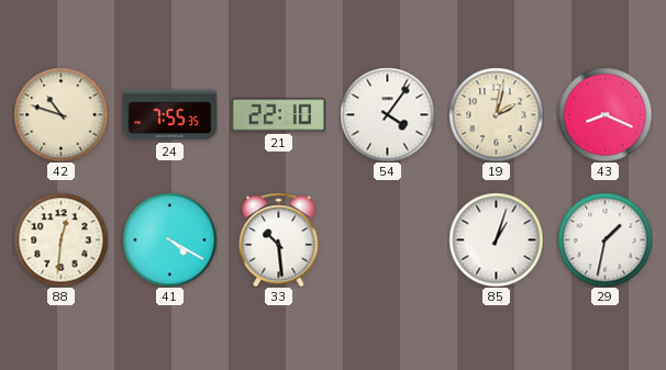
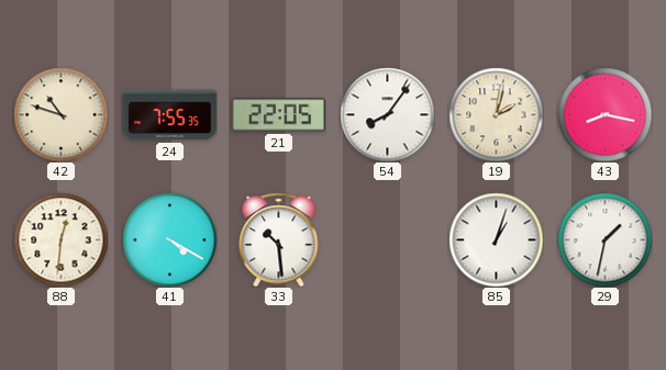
21: 22:10 -> 22:05
54: 4:06 -> 8:06
43: 8:19 -> 8:17
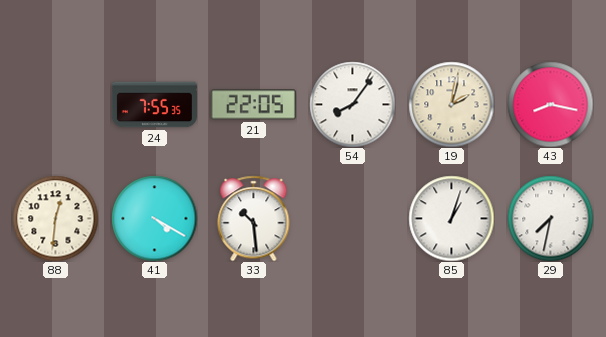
42: 10:48 -> none
29: 1:32 -> 7:32
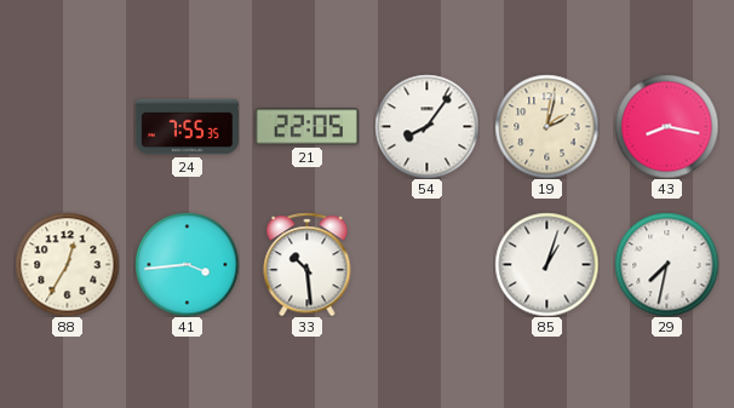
88: 12:31 -> 12:35
41: 4:20 -> 3:44
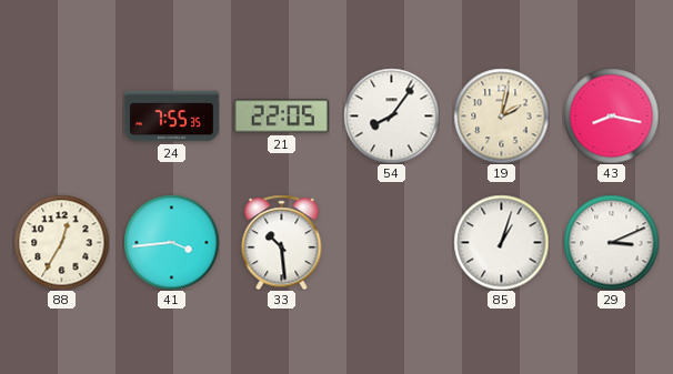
29: 7:32 -> 3:11
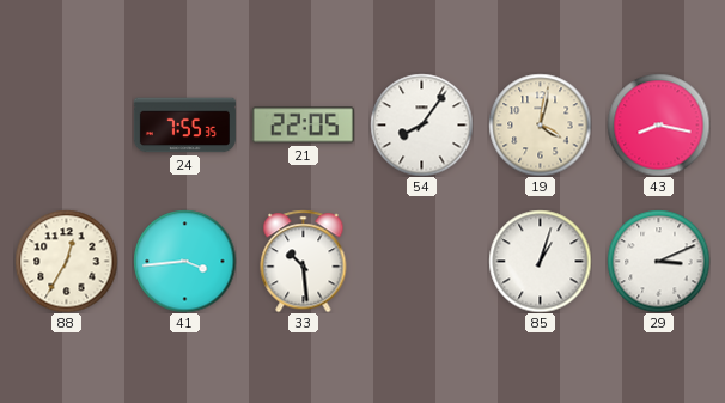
19: 2:02 -> 4:02
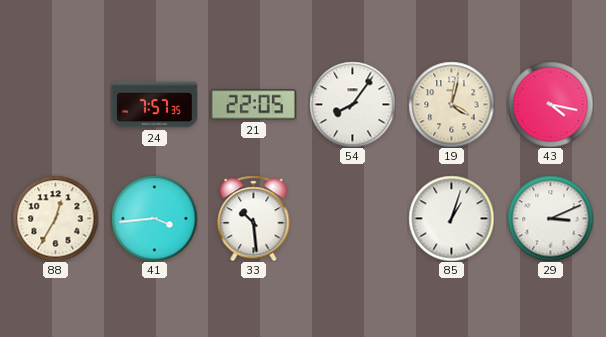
24: 7:55 -> 7:57
43: 8:17 -> 4:17
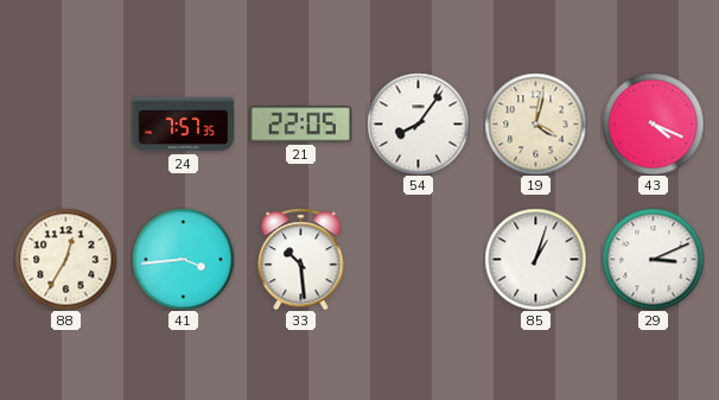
43: 4:17 -> 4:19
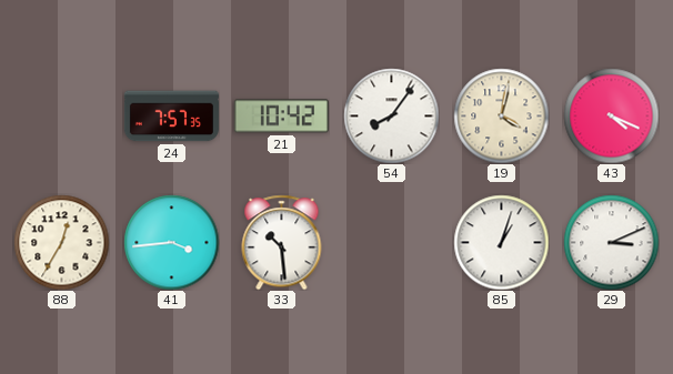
21: 22:05 -> 10:42
